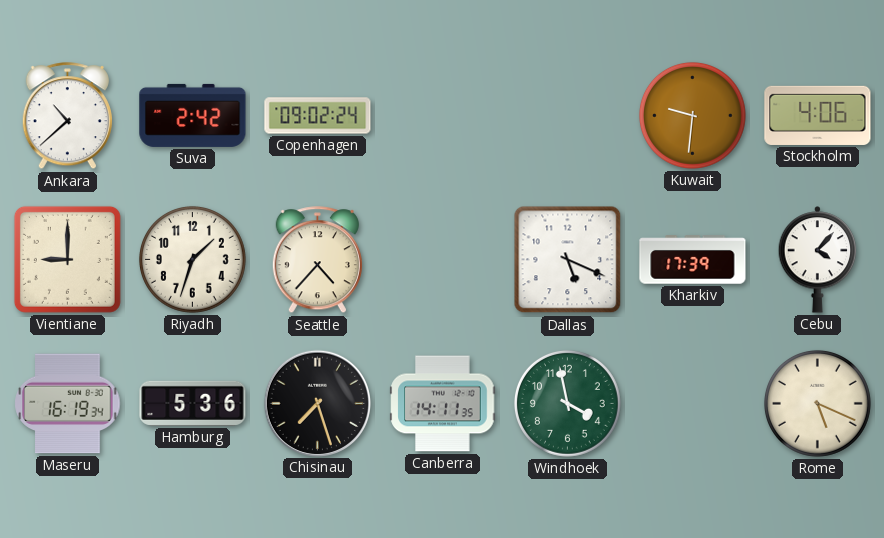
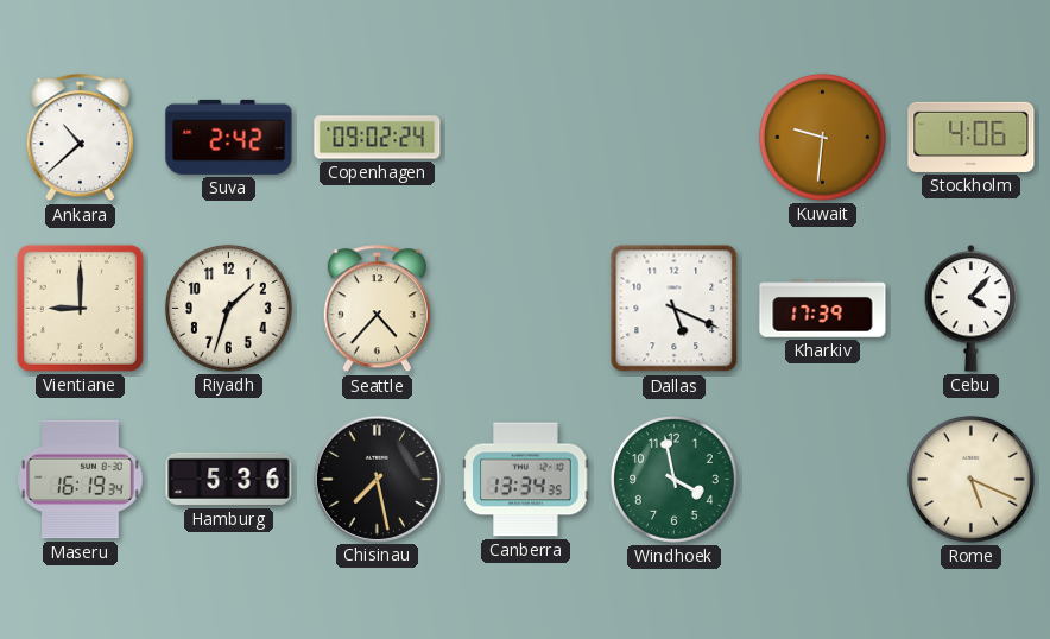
Chisinau: 7:27 -> 7:28
Canberra: 14:11 -> 13:34
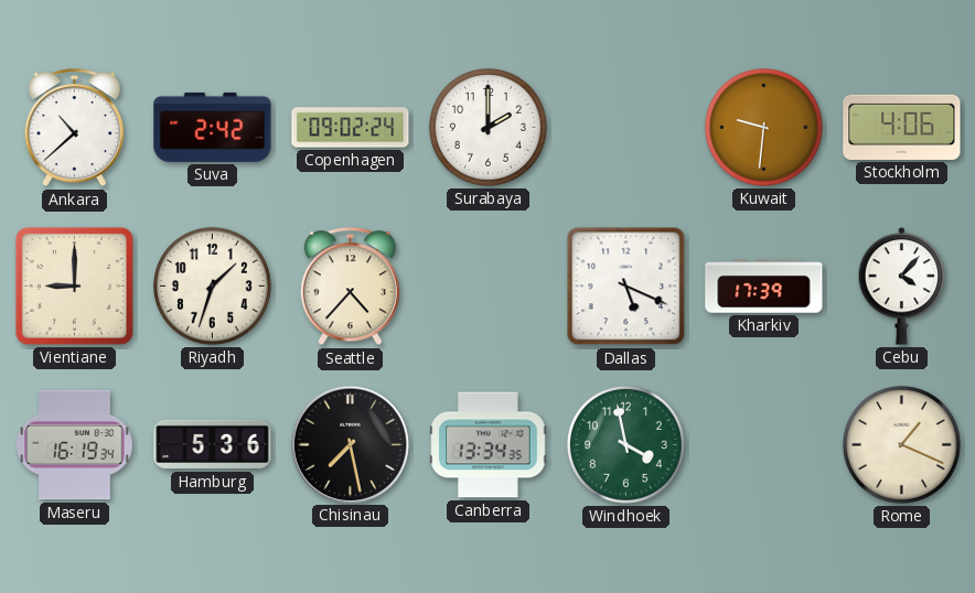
Surabaya: none -> 2:00
Rome: 5:19 -> 1:19
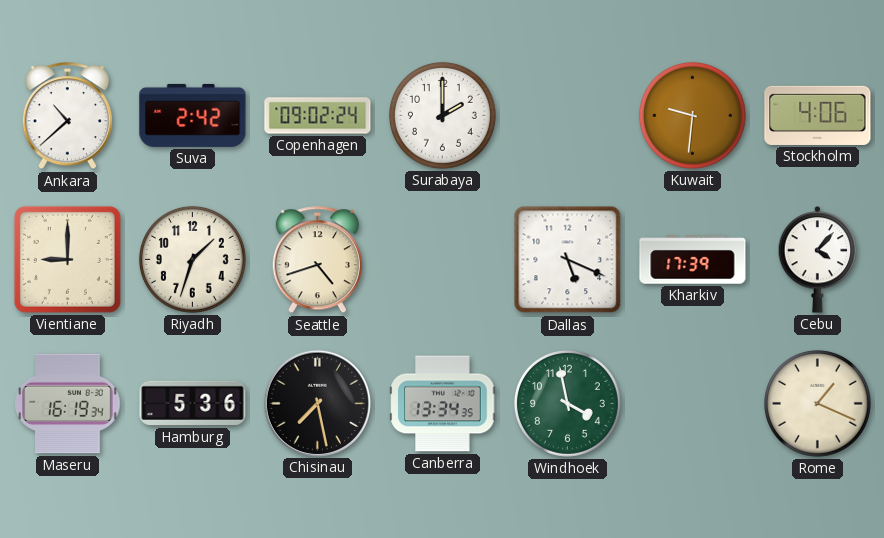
Seattle: 4:37 -> 4:42
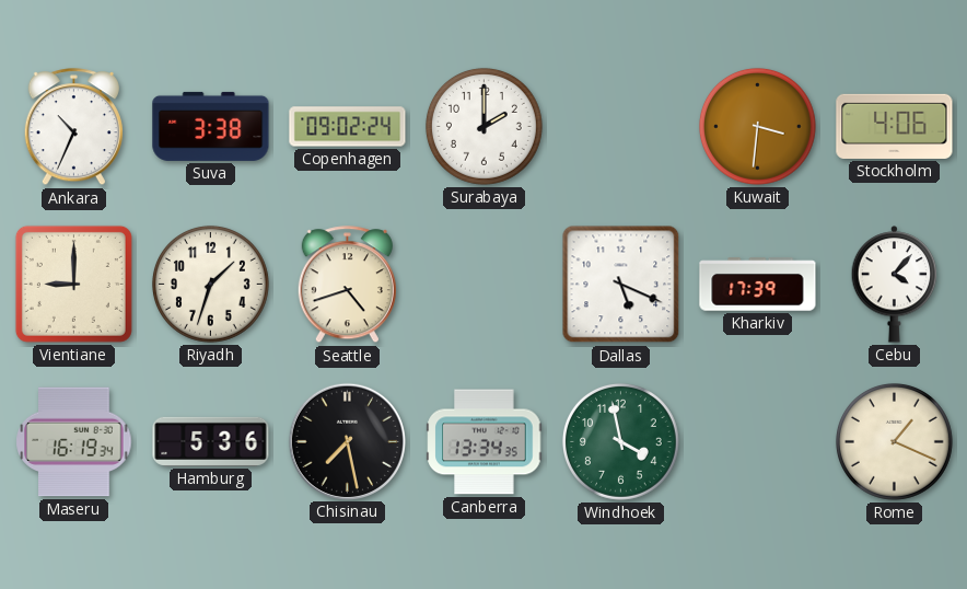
Ankara: 10:38 -> 10:34
Suva: 2:42 -> 3:38
Kuwait: 9:31 -> 3:31
